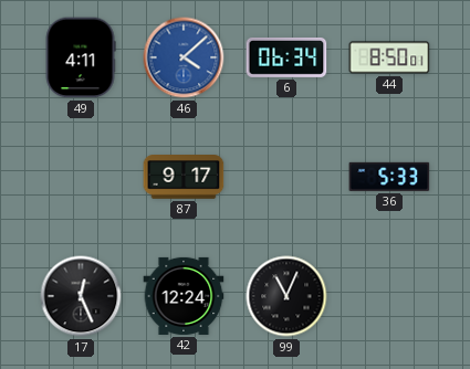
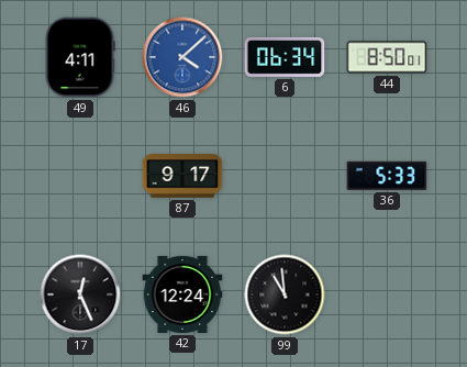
99: 11:04 -> 10:59
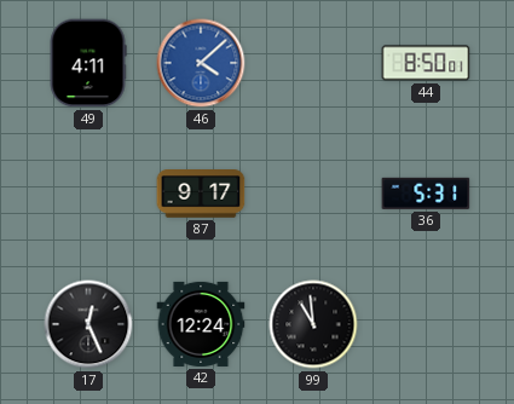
6: 06:34 -> none
36: 5:33 -> 5:31
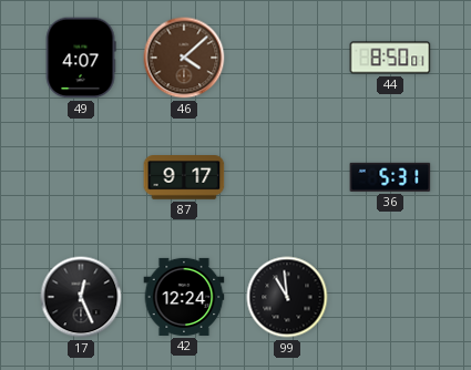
49: 4:11 -> 4:07
46 dial: blue -> brown
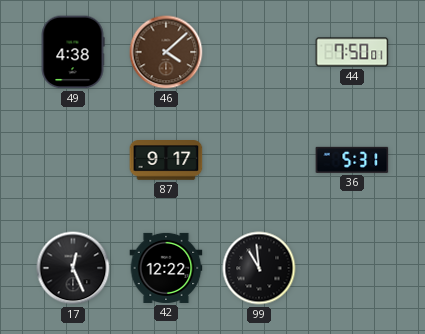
49: 4:07 -> 4:38
44: 8:50 -> 7:50
42: 12:24 -> 12:22
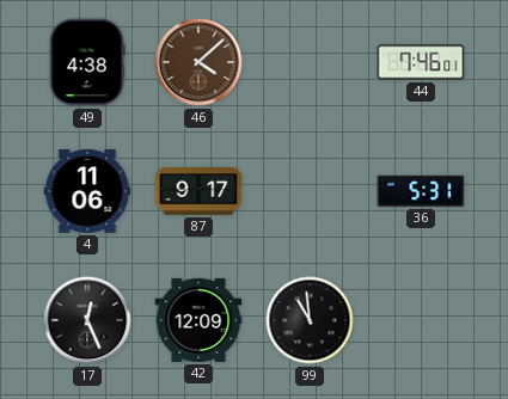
44: 7:50 -> 7:46
4: none -> 11:06
42: 12:22 -> 12:09
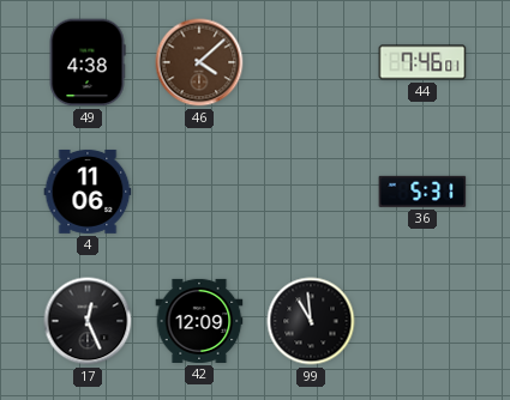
87: 9:17 -> none
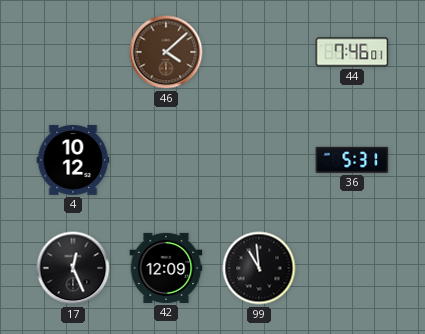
49: 4:38 -> none
4: 11:06 -> 10:12
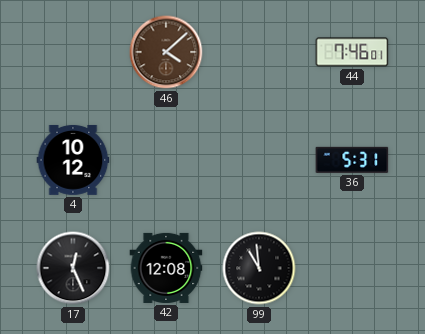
42: 12:09 -> 12:08
